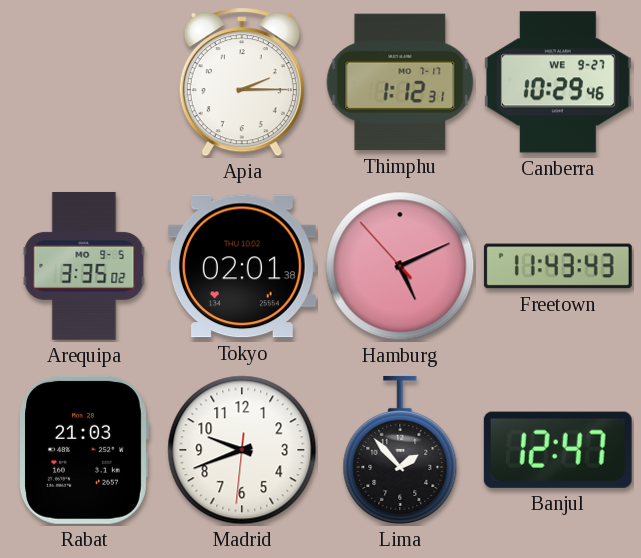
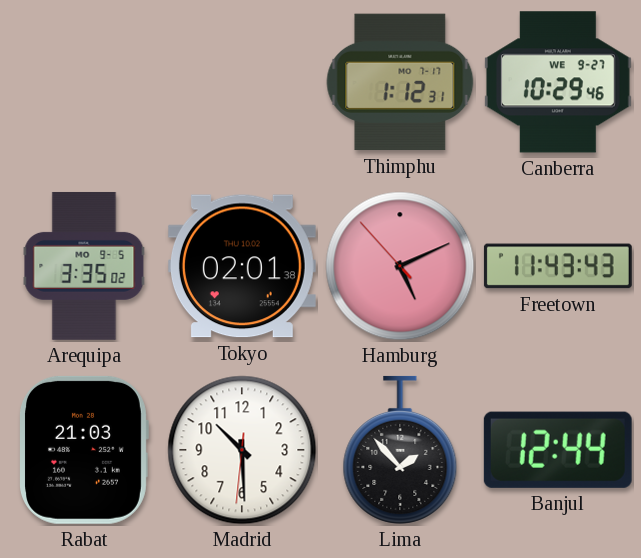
Apia: 2:15 -> none
Madrid: 9:41 -> 10:29
Banjul: 12:47 -> 12:44
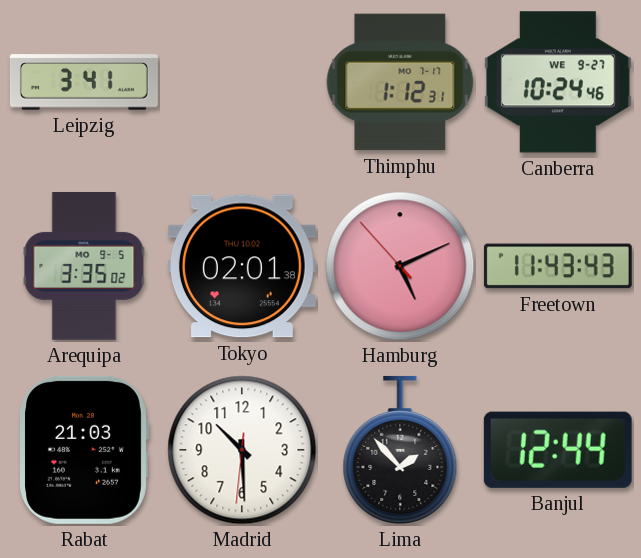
Leipzig: none -> 3:41
Canberra: 10:29 -> 10:24
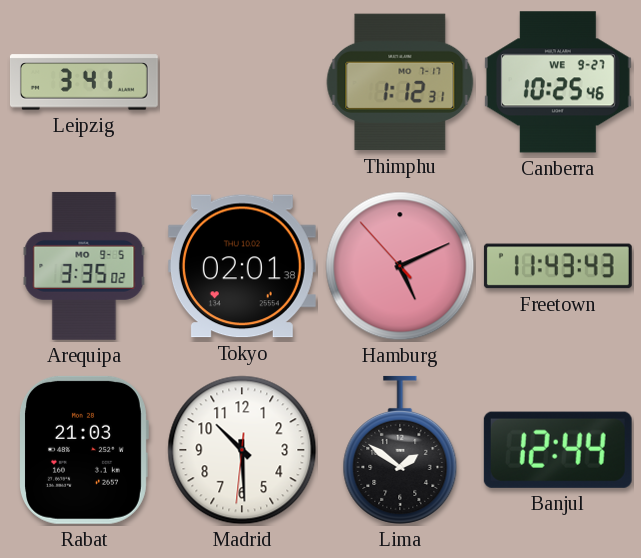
Canberra: 10:24 -> 10:25
Lima: 1:53 -> 1:51
